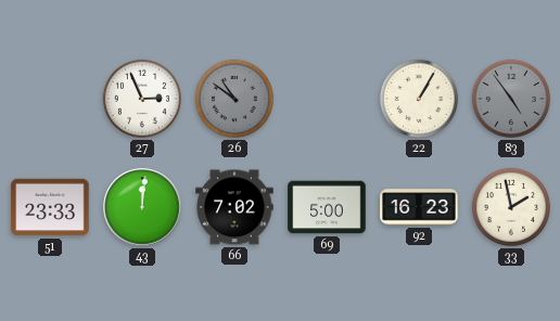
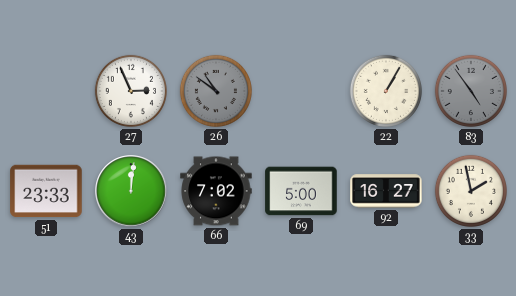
92: 16:23 -> 16:27
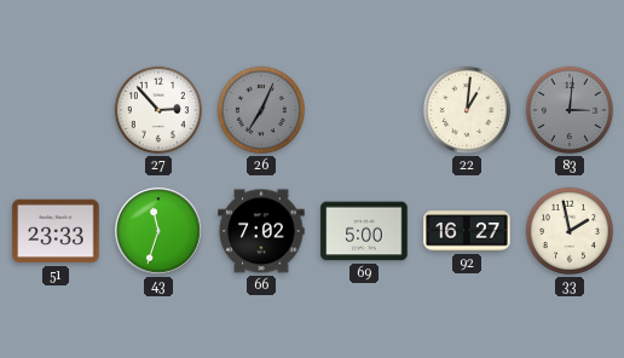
27: 2:56 -> 2:53
26: 10:51 -> 7:04
22: 1:05 -> 1:01
83: 4:54 -> 3:01
43: 12:01 -> 11:33
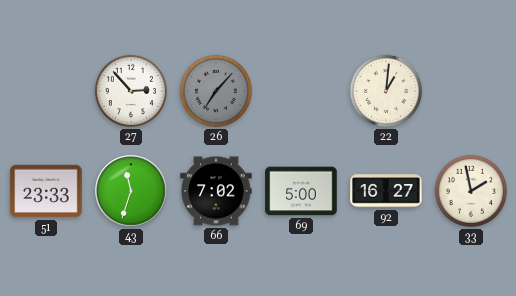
26: 7:04 -> 7:07
83: 3:01 -> none
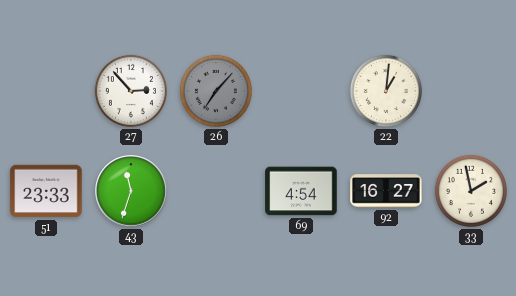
66: 7:02 -> none
69: 5:00 -> 4:54
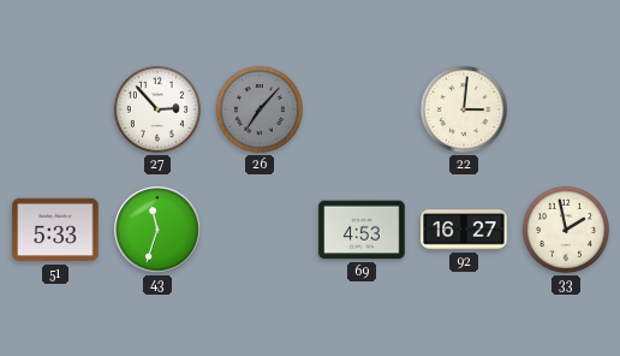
22: 1:01 -> 3:01
51: 23:33 -> 5:33
69: 4:54 -> 4:53
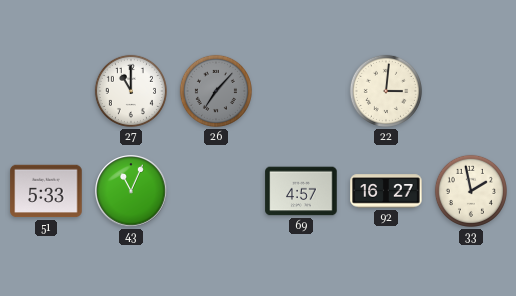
27: 2:53 -> 11:00
43: 11:33 -> 11:04
69: 4:53 -> 4:57
